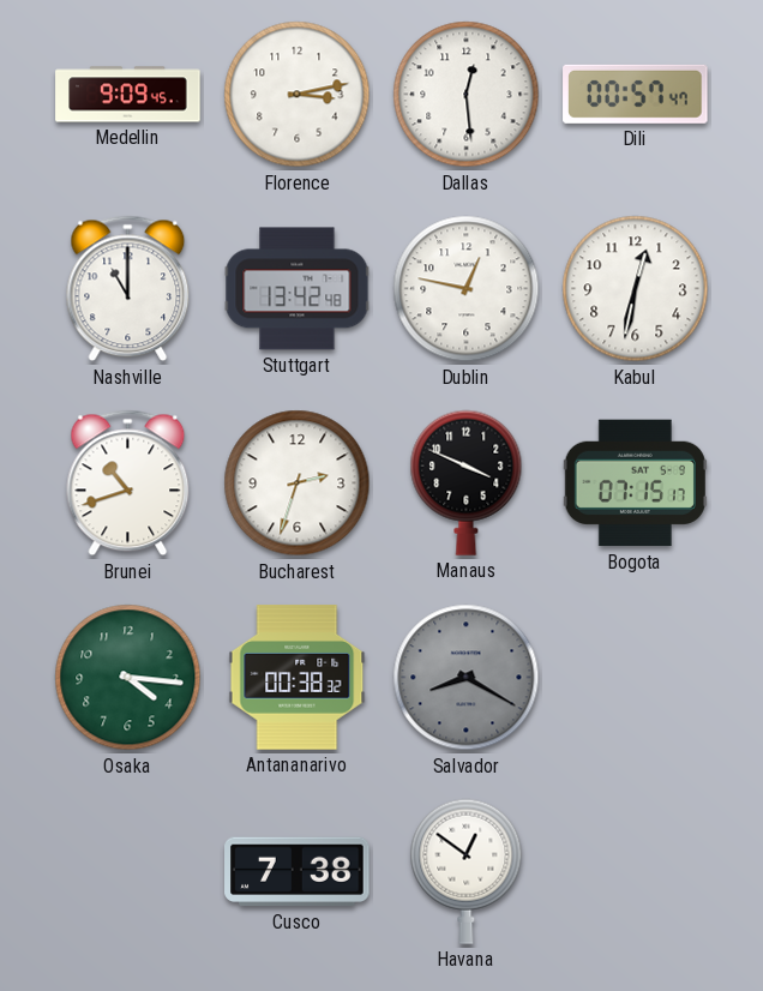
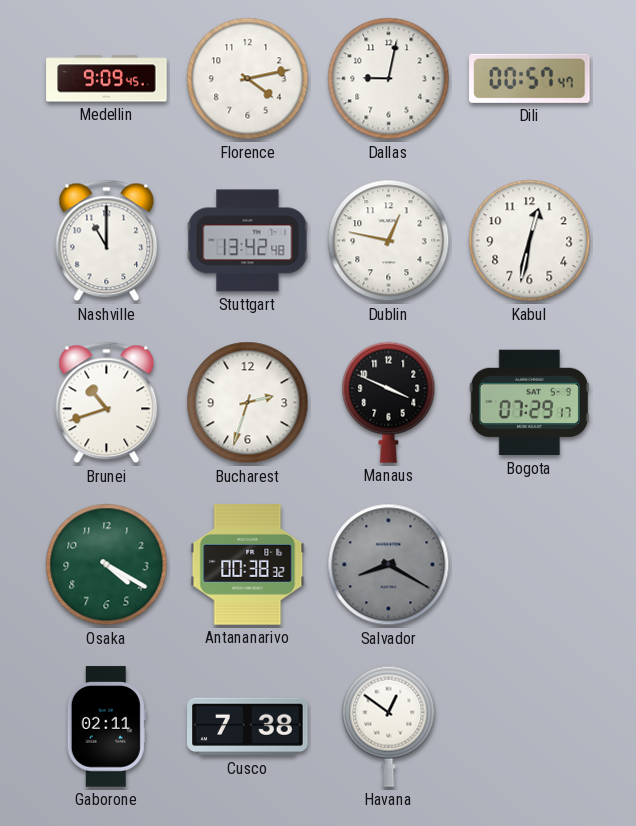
Florence: 3:13 -> 4:13
Dallas: 12:29 -> 9:02
Bogota: 07:15 -> 07:29
Osaka: 4:16 -> 4:20
Gaborone: none -> 02:11
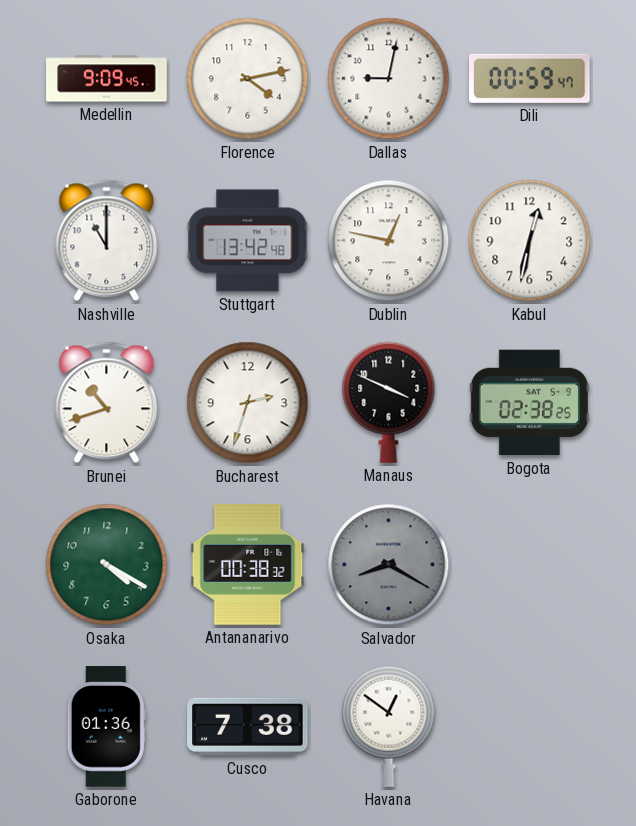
Dili: 00:57 -> 00:59
Bogota: 07:29 -> 02:38
Gaborone: 02:11 -> 01:36
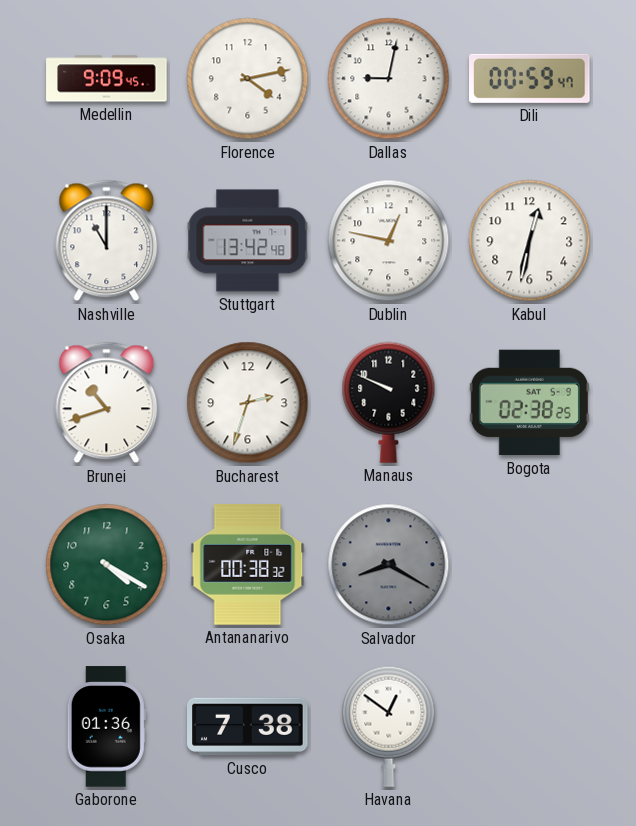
Manaus: 3:49 -> 9:49
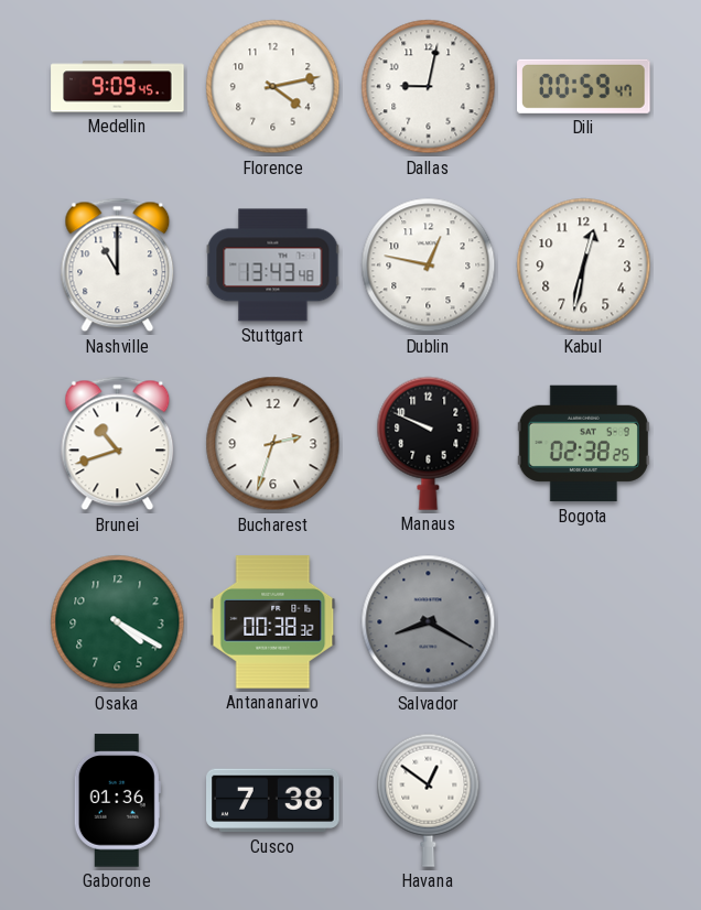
Stuttgart: 13:42 -> 13:43
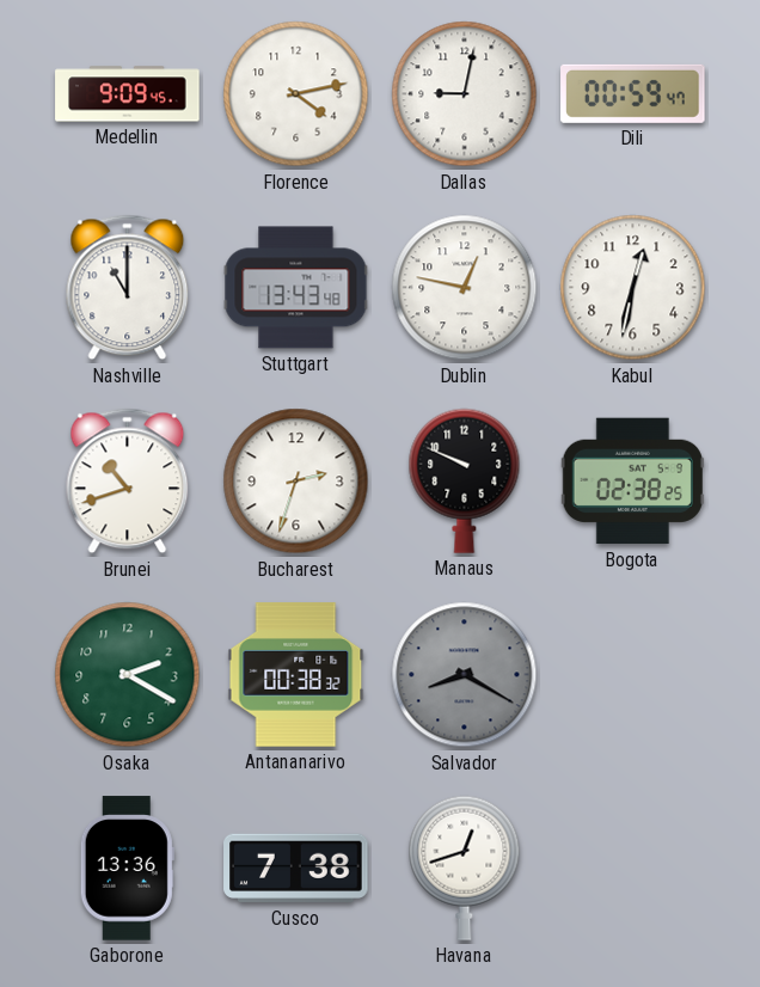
Osaka: 4:20 -> 2:20
Gaborone: 01:36 -> 13:36
Havana: 12:51 -> 12:42
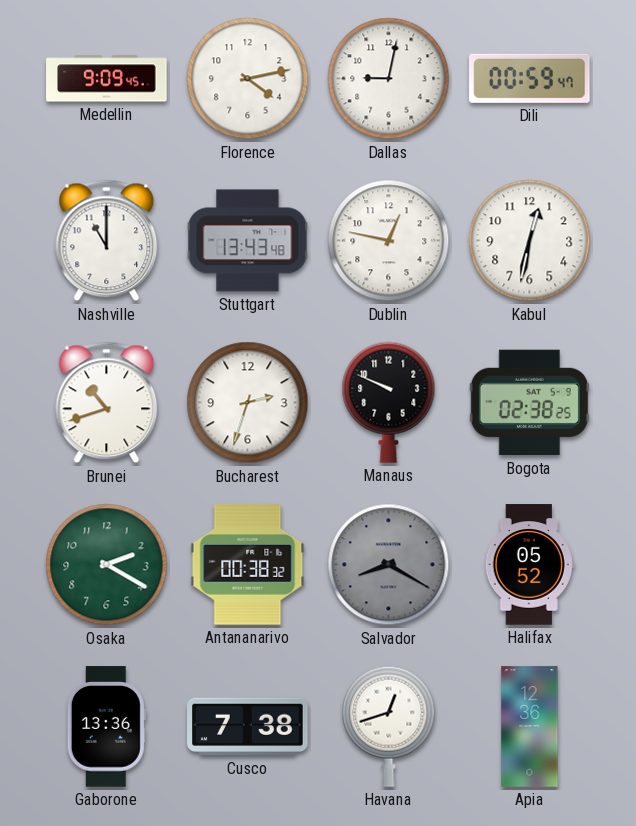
Halifax: none -> 05:52
Apia: none -> 12:36
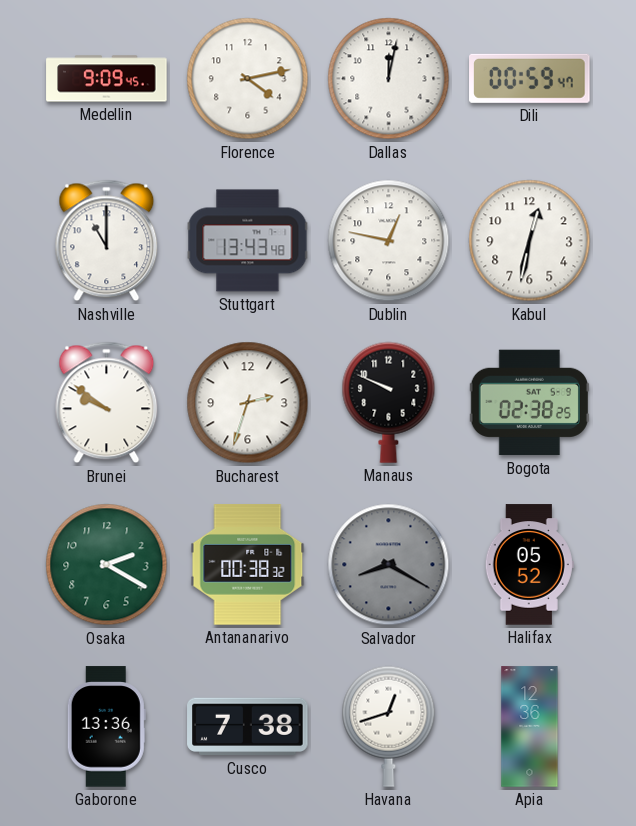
Dallas: 9:02 -> 12:02
Brunei: 10:42 -> 9:51
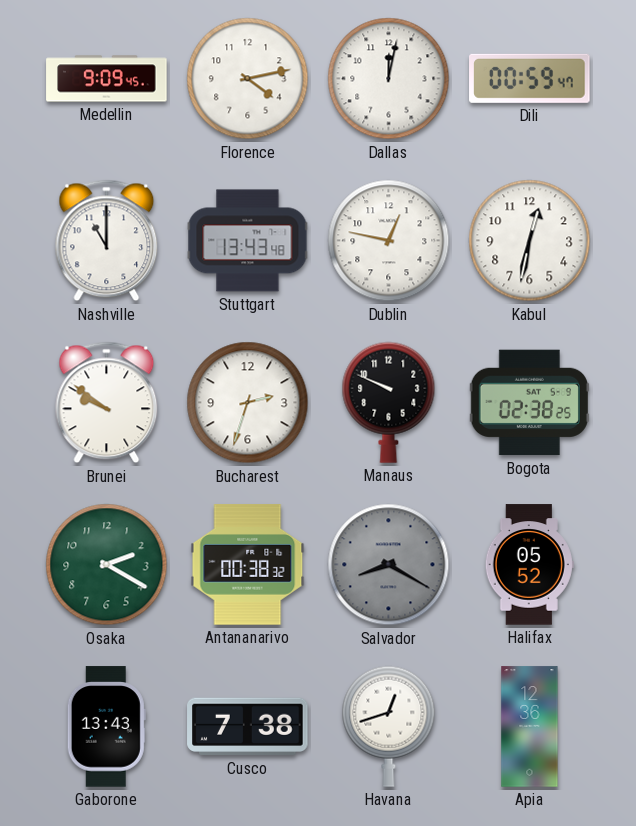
Gaborone: 13:36 -> 13:43
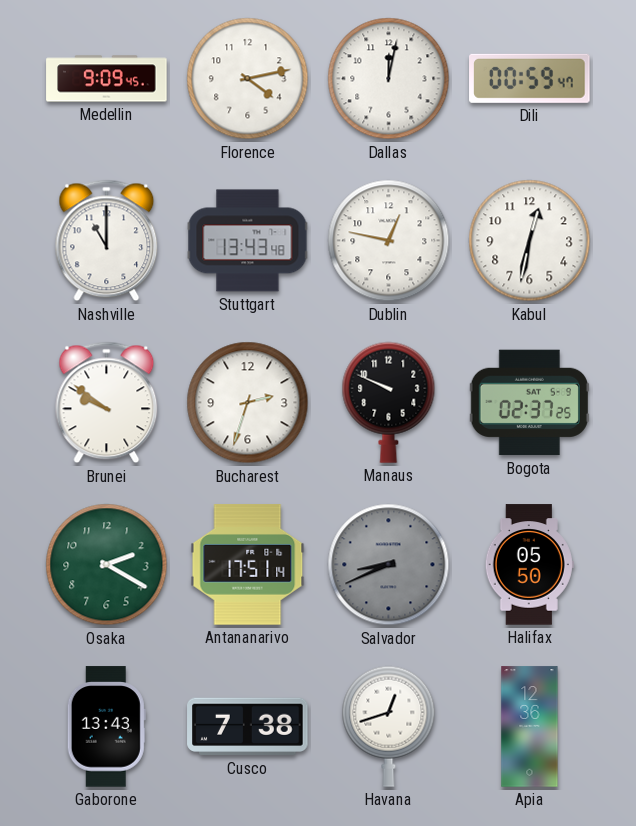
Bogota: 02:38 -> 02:37
Antananarivo: 00:38 -> 17:51
Salvador: 8:20 -> 8:41
Halifax: 05:52 -> 05:50
